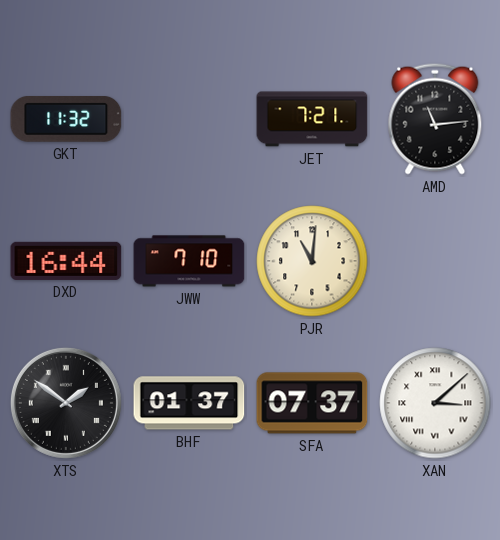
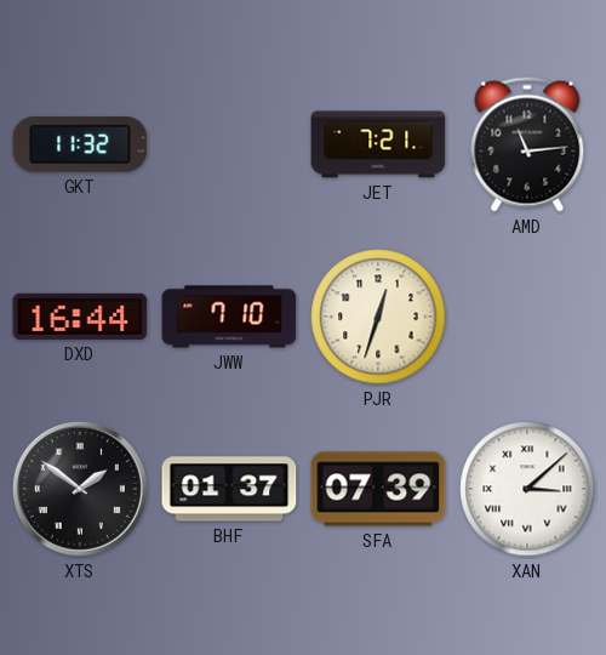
PJR: 11:01 -> 12:33
SFA: 07:37 -> 07:39
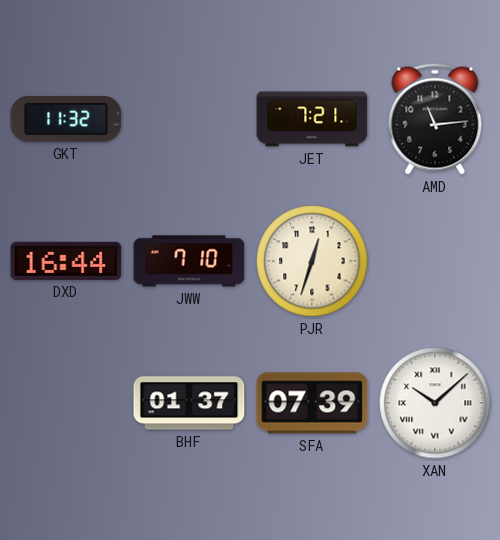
XTS: 1:51 -> none
XAN: 3:08 -> 10:08
